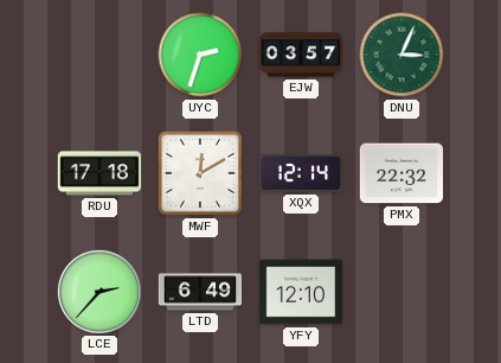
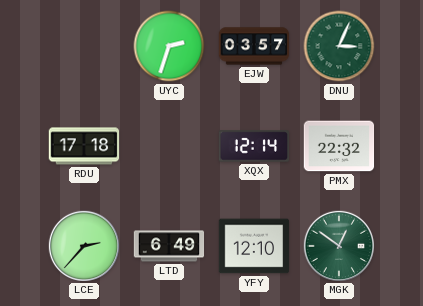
MWF: 12:10 -> none
MGK: none -> 12:51
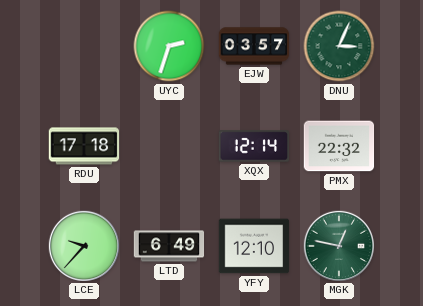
LCE: 2:37 -> 9:37
MGK: 12:51 -> 12:47
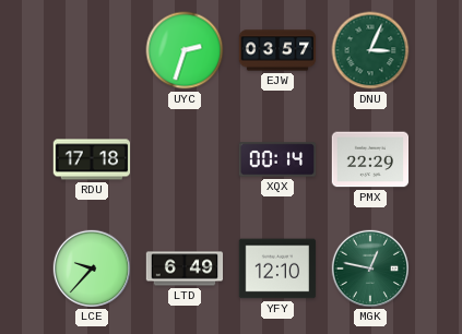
XQX: 12:14 -> 00:14
PMX: 22:32 -> 22:29
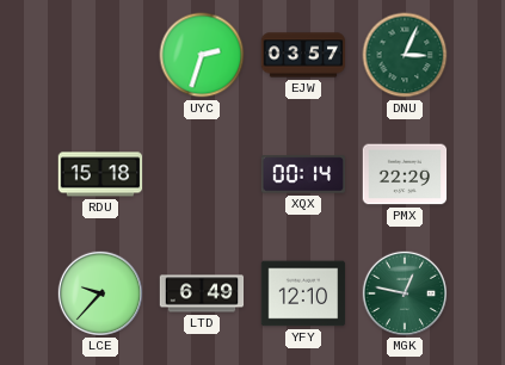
RDU: 17:18 -> 15:18
